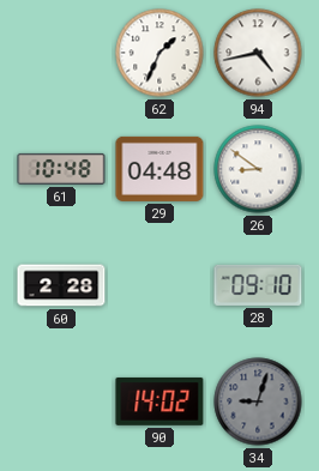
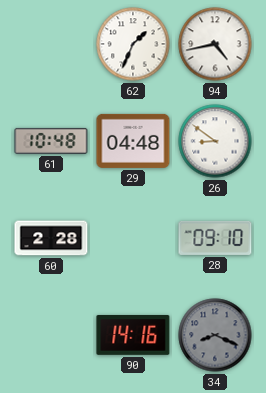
90: 14:02 -> 14:16
34: 9:03 -> 8:19
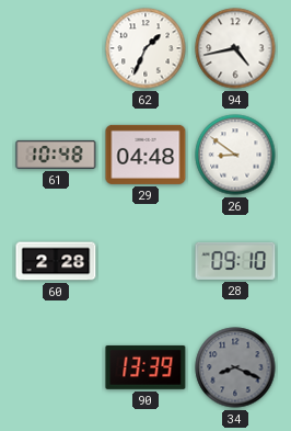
90: 14:16 -> 13:39
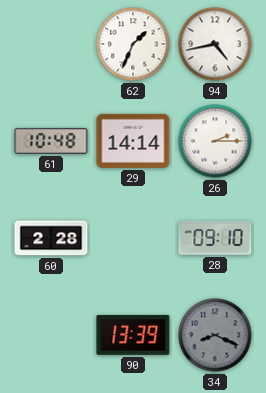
29: 04:48 -> 14:14
26: 8:51 -> 2:15
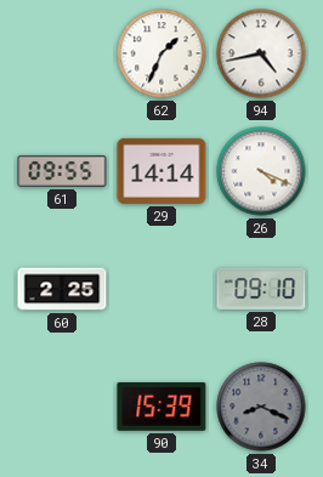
61: 10:48 -> 09:55
26: 2:15 -> 4:19
60: 2:28 -> 2:25
90: 13:39 -> 15:39
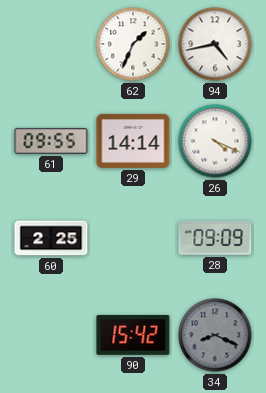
28: 09:10 -> 09:09
90: 15:39 -> 15:42
